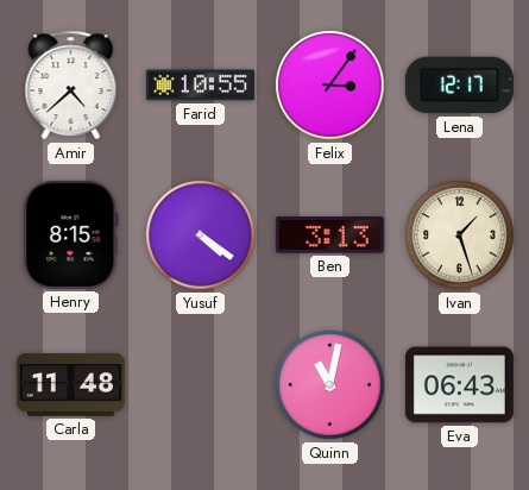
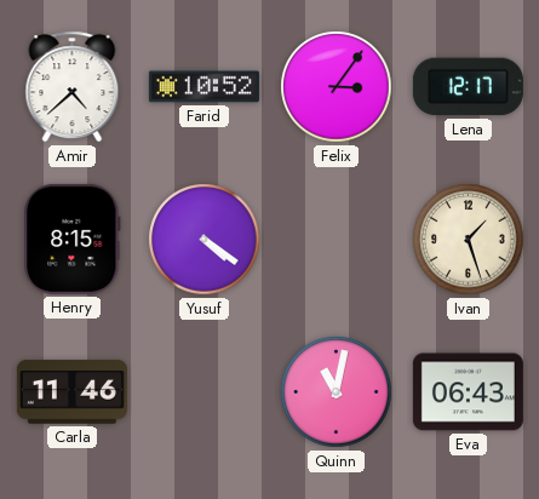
Farid: 10:55 -> 10:52
Ben: 3:13 -> none
Carla: 11:48 -> 11:46
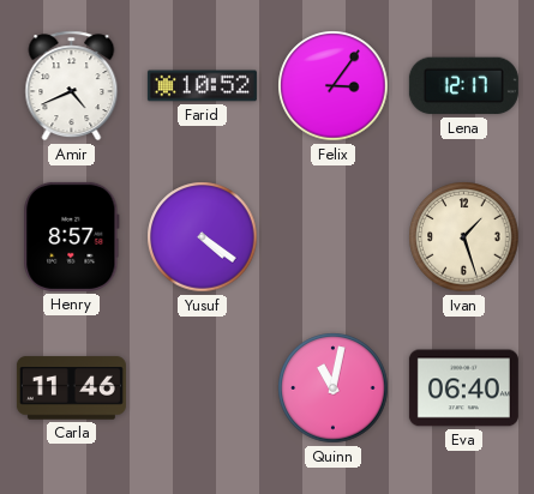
Amir: 4:38 -> 4:41
Henry: 8:15 -> 8:57
Eva: 06:43 -> 06:40
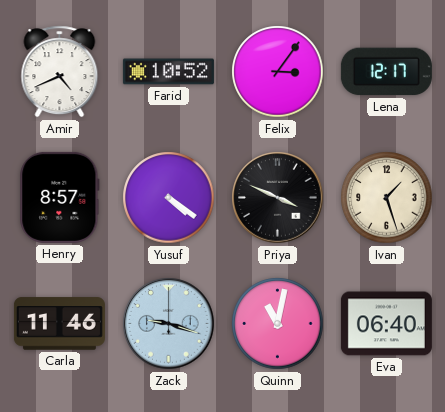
Priya: none -> 3:49
Zack: none -> 9:18
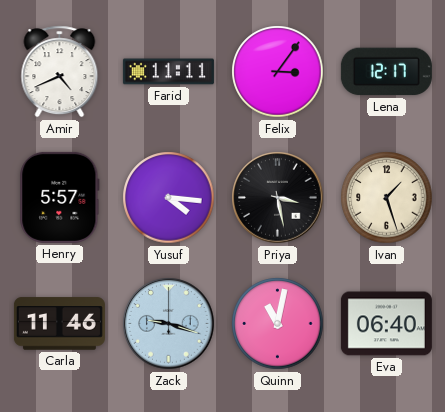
Farid: 10:52 -> 11:11
Henry: 8:57 -> 5:57
Yusuf: 4:21 -> 4:16
Priya: 3:49 -> 3:28
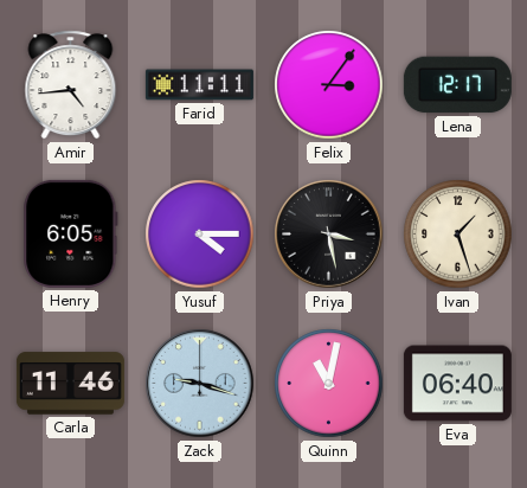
Amir: 4:41 -> 4:44
Henry: 5:57 -> 6:05
Yusuf: 4:16 -> 4:15
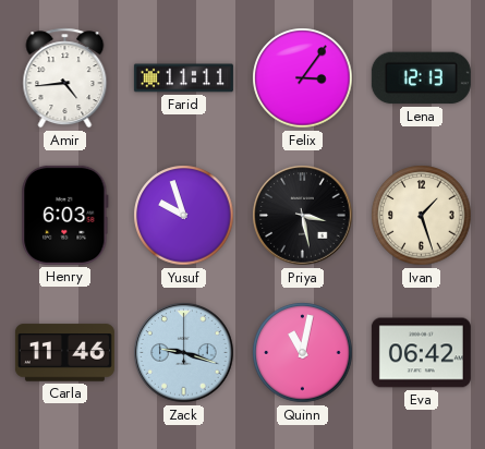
Lena: 12:17 -> 12:13
Henry: 6:05 -> 6:03
Yusuf: 4:15 -> 9:57
Eva: 06:40 -> 06:42
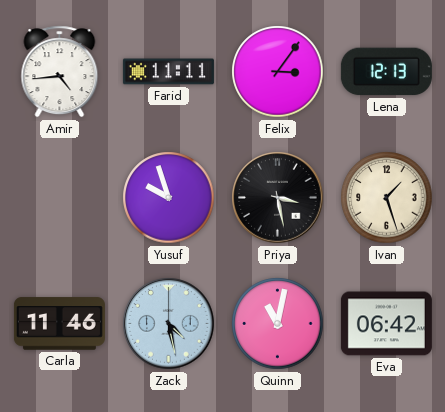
Henry: 6:03 -> none
Zack: 9:18 -> 4:28
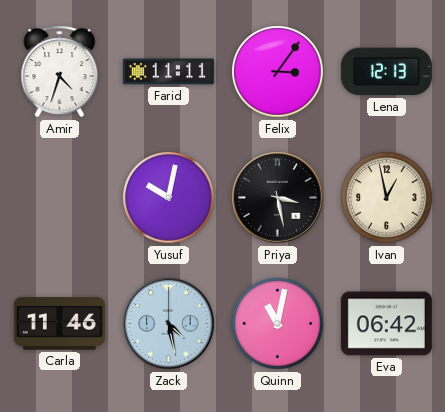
Amir: 4:44 -> 4:33
Yusuf: 9:57 -> 10:02
Ivan: 1:27 -> 12:58
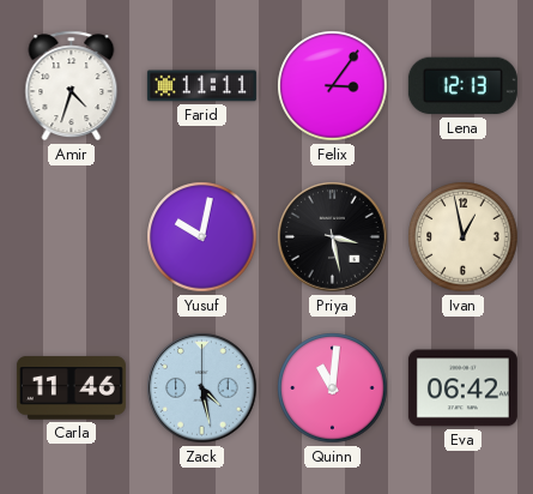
Quinn: 11:02 -> 11:01
